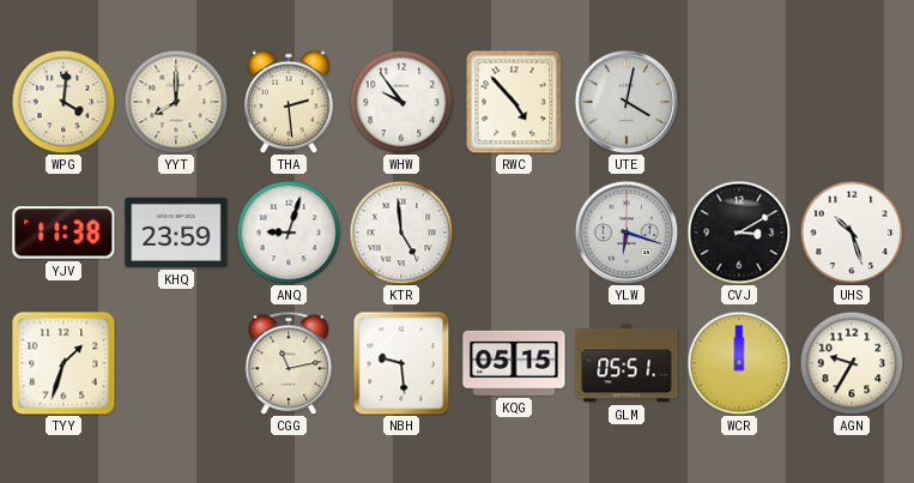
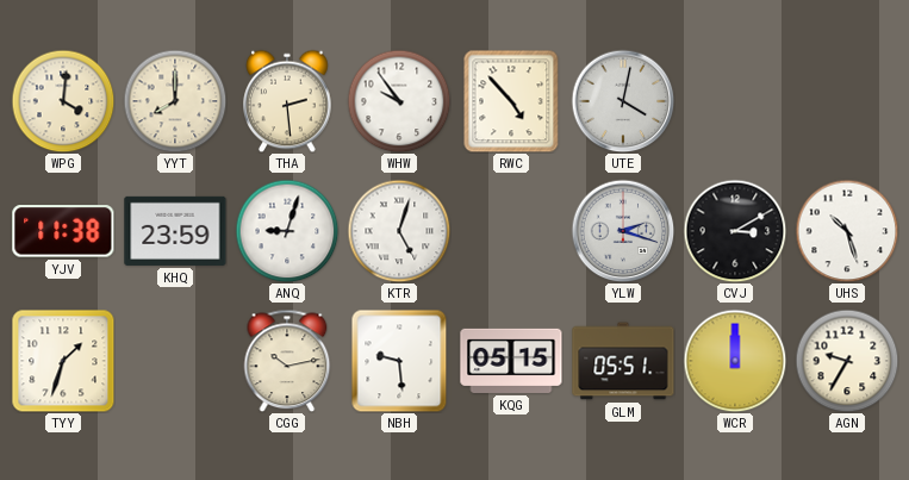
KTR: 4:59 -> 5:03
YLW: 6:18 -> 2:18
CGG: 11:13 -> 10:13
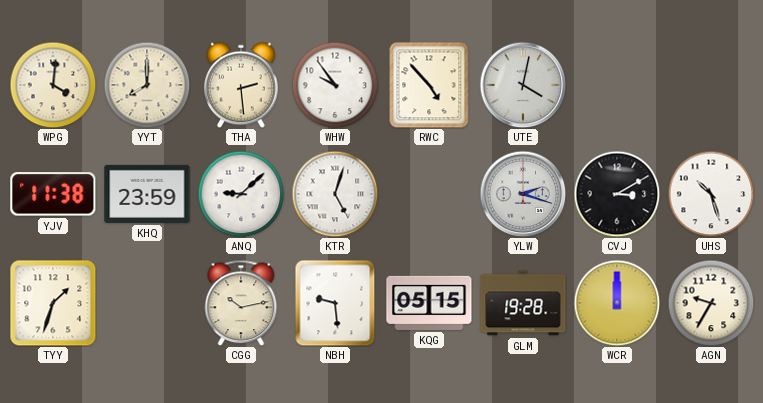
ANQ: 9:03 -> 9:08
GLM: 05:51 -> 19:28
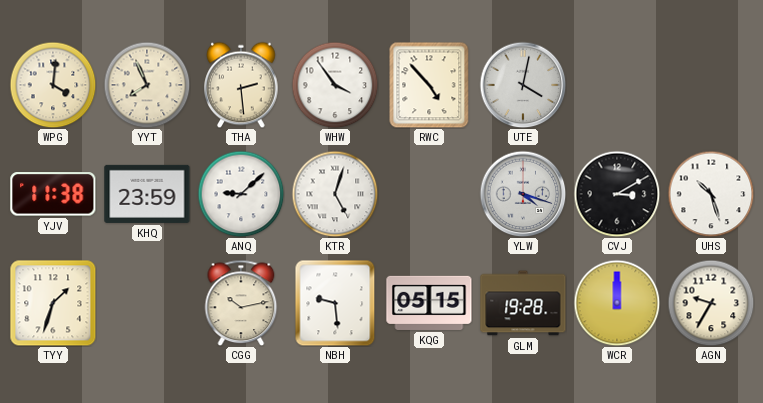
YYT: 8:00 -> 7:56
WHW: 9:54 -> 3:54
YLW: 2:18 -> 4:18
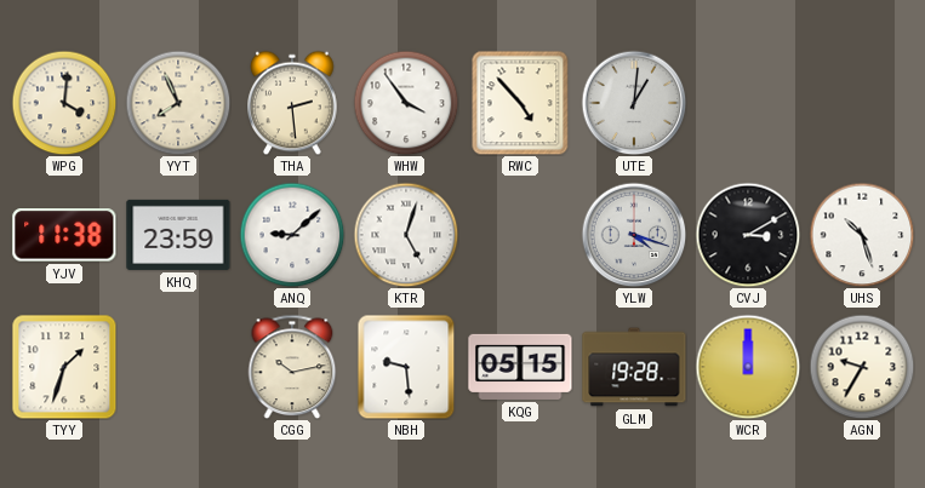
UTE: 4:02 -> 1:01
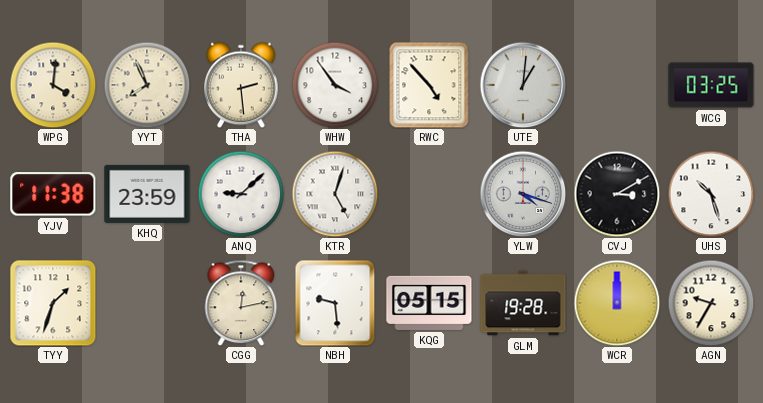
WCG: none -> 03:25
CGG: 10:13 -> 12:13
